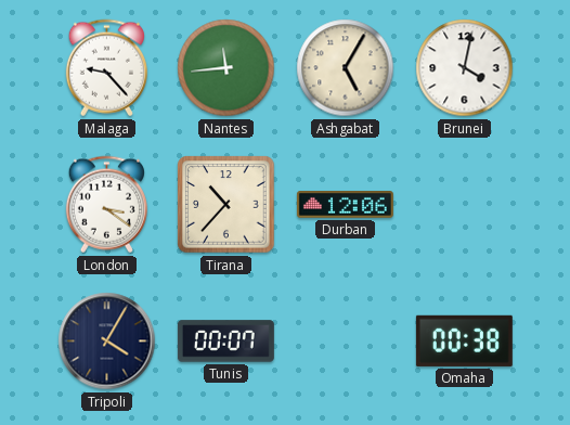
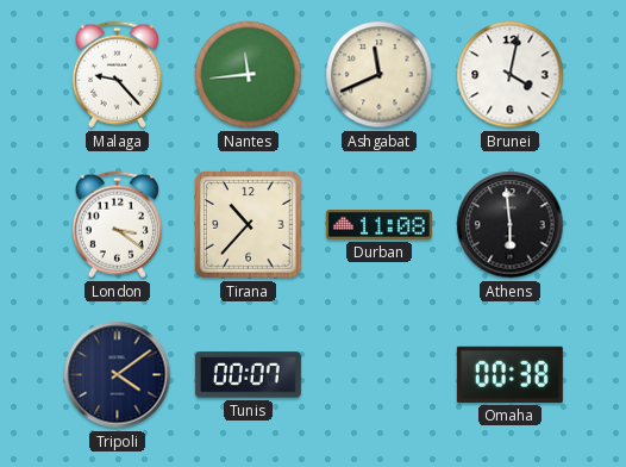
Ashgabat: 5:05 -> 11:41
Durban: 12:06 -> 11:08
Athens: none -> 5:59
Tripoli: 4:05 -> 4:09
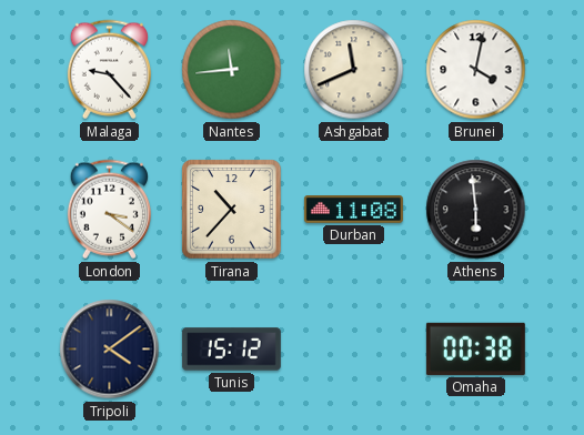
Tunis: 00:07 -> 15:12
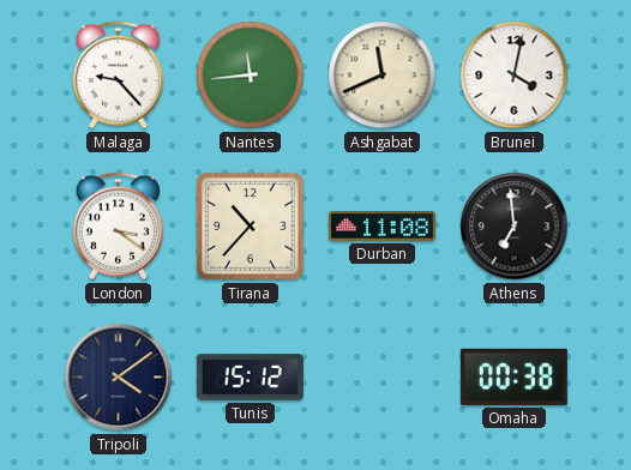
Athens: 5:59 -> 6:59
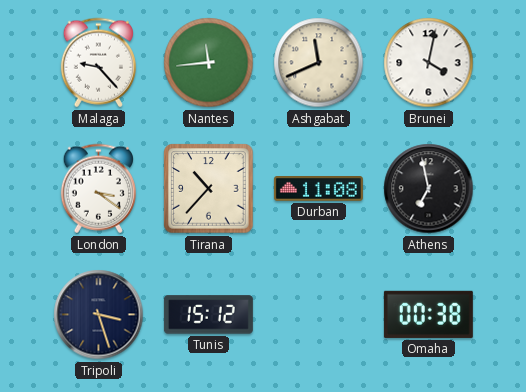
Athens: 6:59 -> 6:58
Tripoli: 4:09 -> 3:27
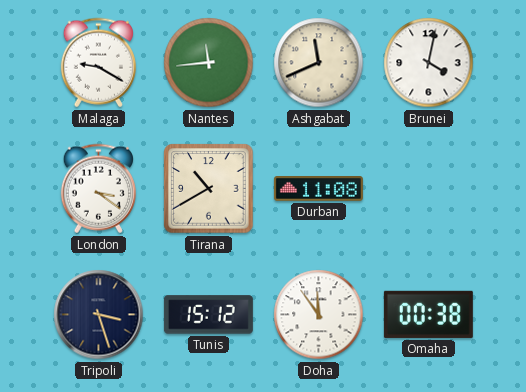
Malaga: 9:23 -> 9:20
Tirana: 10:37 -> 10:40
Athens: 6:58 -> none
Doha: none -> 11:54
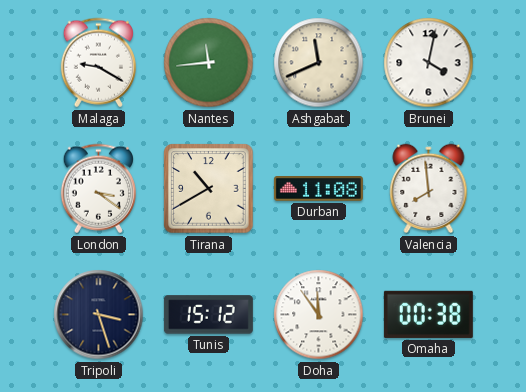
Valencia: none -> 7:59
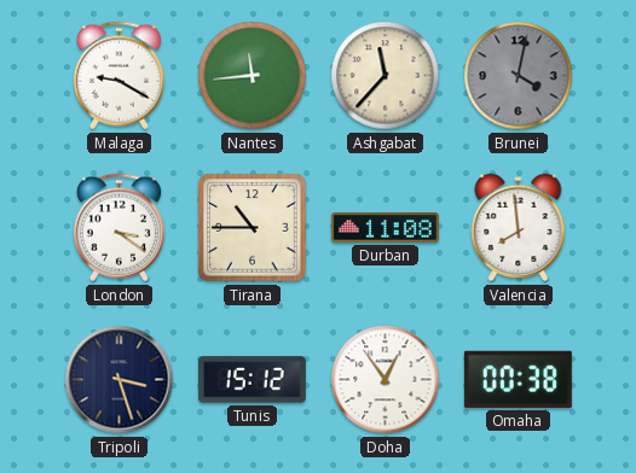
Ashgabat: 11:41 -> 11:37
Brunei dial: white -> grey
Tirana: 10:40 -> 10:45
Doha: 11:54 -> 12:54
